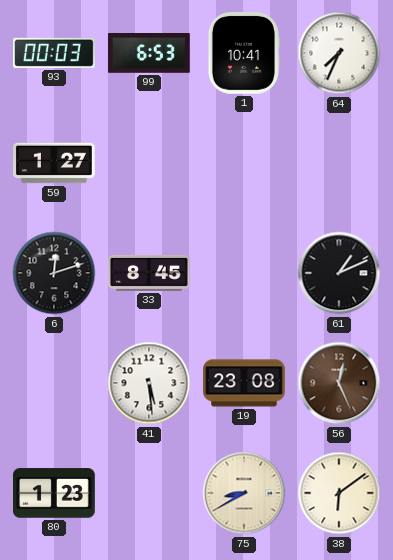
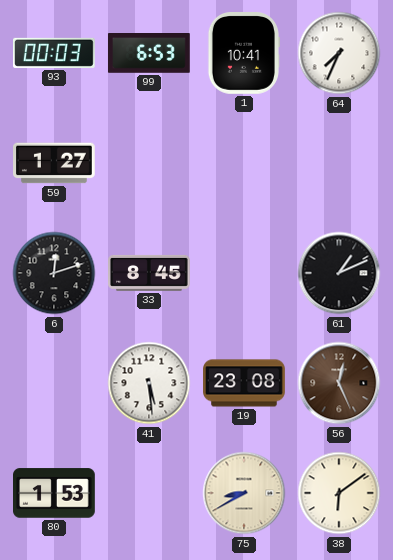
80: 1:23 -> 1:53
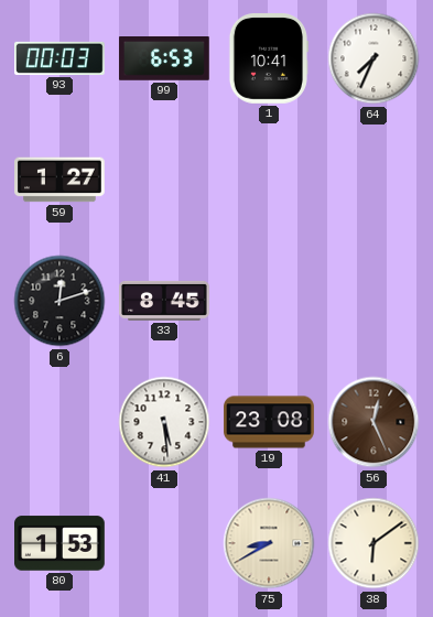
61: 1:11 -> none
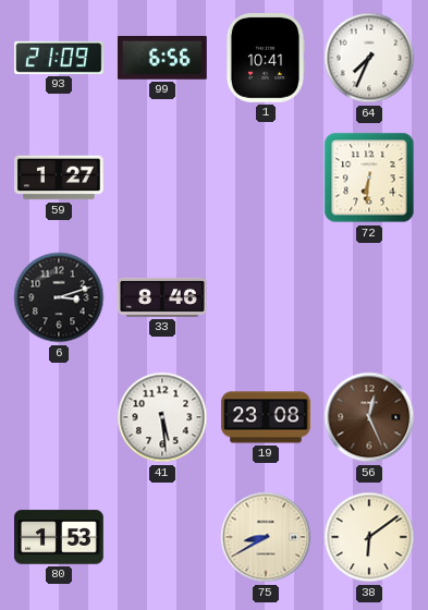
93: 00:03 -> 21:09
99: 6:53 -> 6:56
72: none -> 6:31
6: 12:12 -> 3:12
33: 8:45 -> 8:46
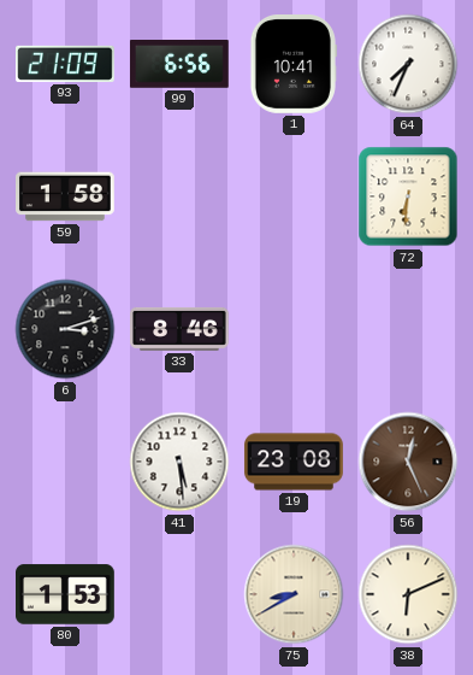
59: 1:27 -> 1:58
38: 6:09 -> 6:11
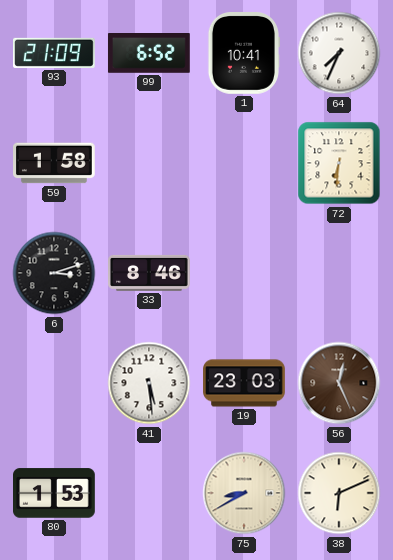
99: 6:56 -> 6:52
19: 23:08 -> 23:03
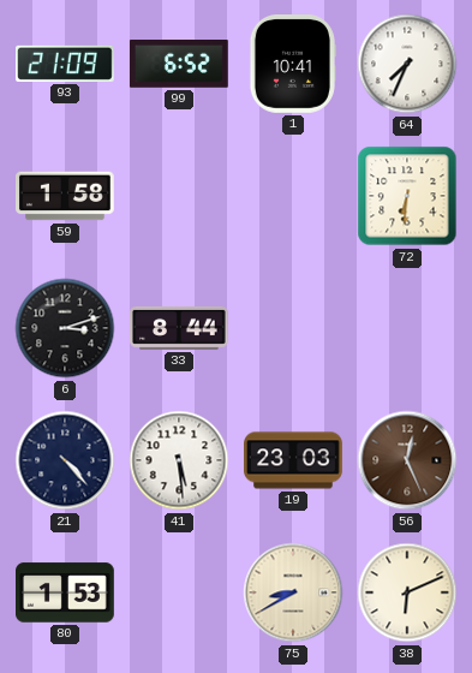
33: 8:46 -> 8:44
21: none -> 4:23
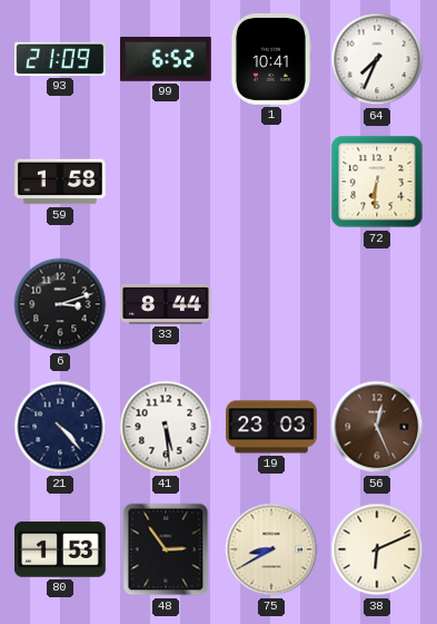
48: none -> 2:54
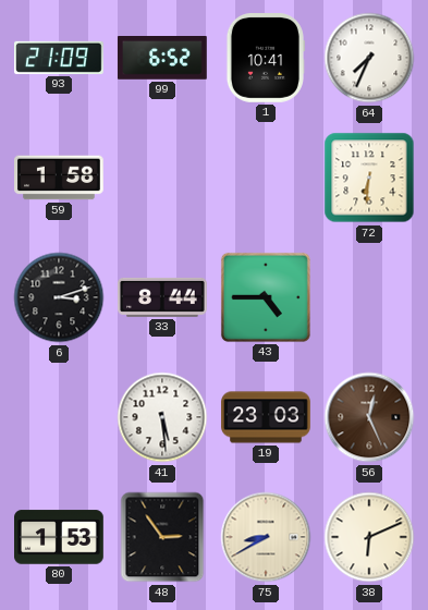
43: none -> 4:45
21: 4:23 -> none
